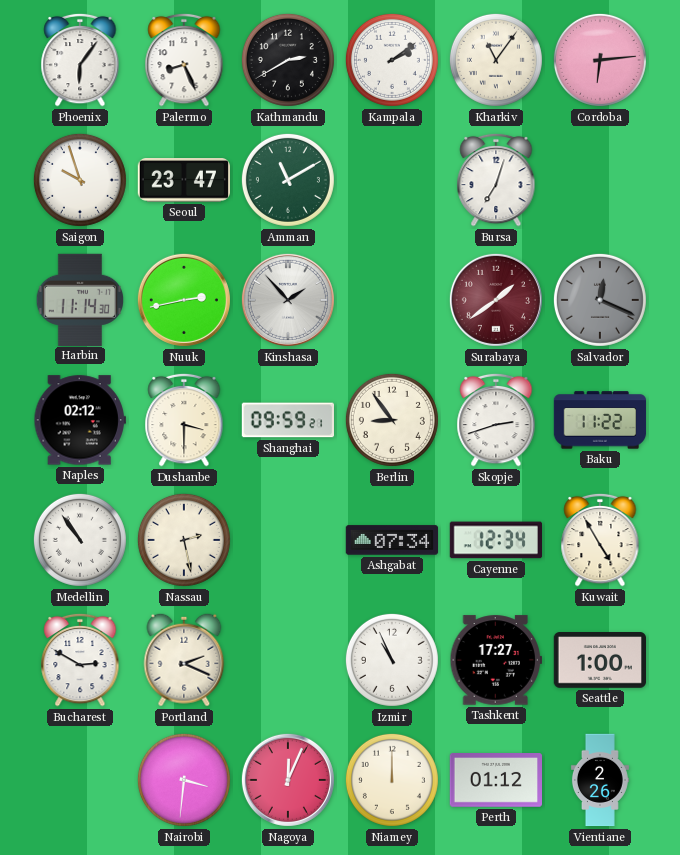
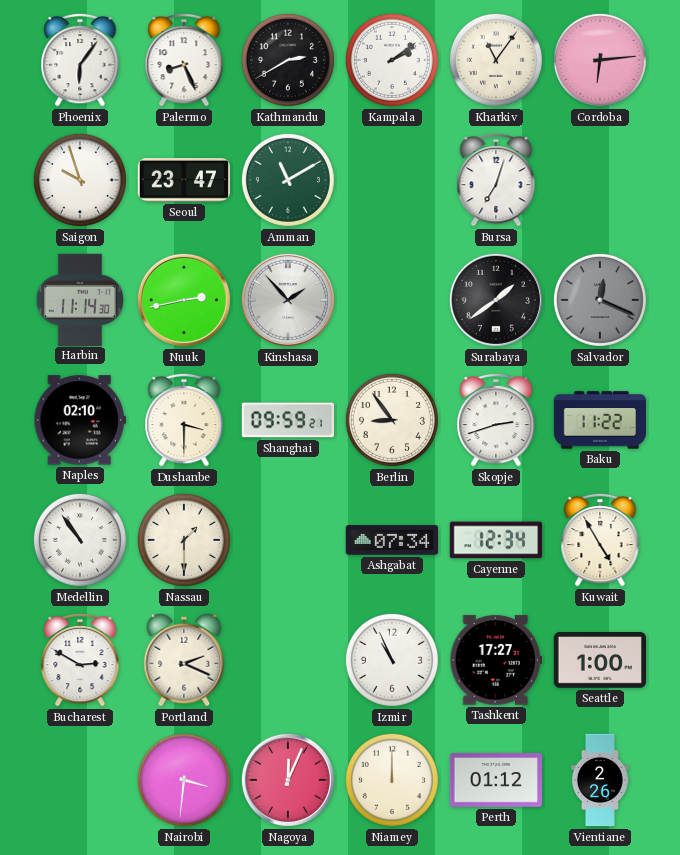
Surabaya dial: burgundy -> black
Naples: 02:12 -> 02:10
Nassau: 2:28 -> 1:30
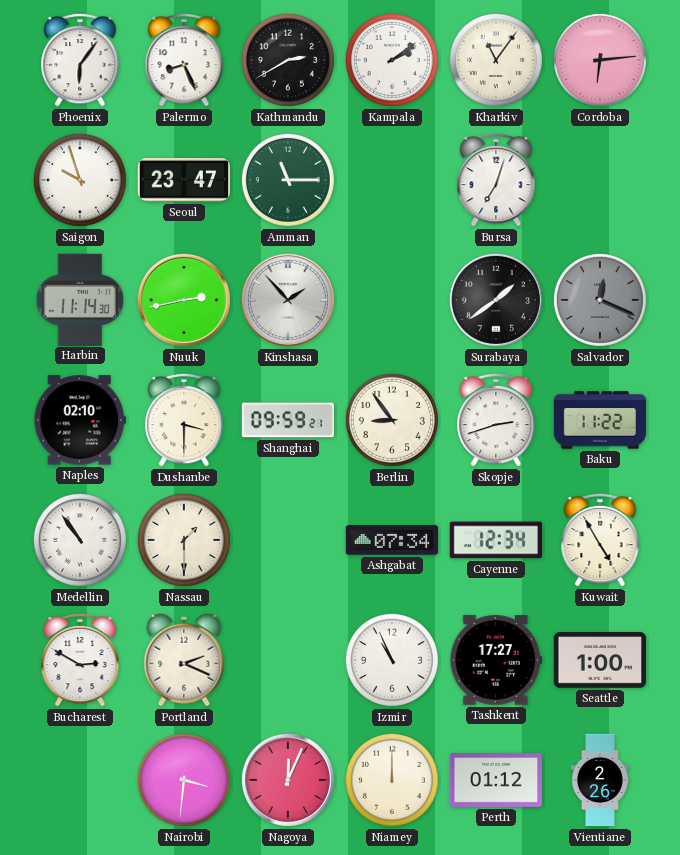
Amman: 11:10 -> 11:15
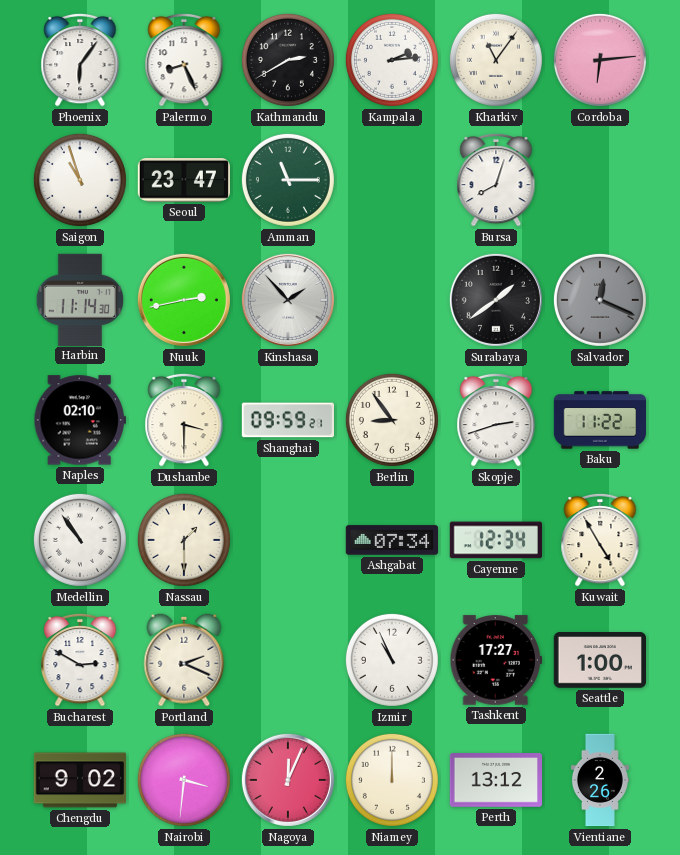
Kampala: 2:09 -> 2:14
Saigon: 9:57 -> 10:57
Bursa: 7:03 -> 8:03
Chengdu: none -> 9:02
Perth: 01:12 -> 13:12
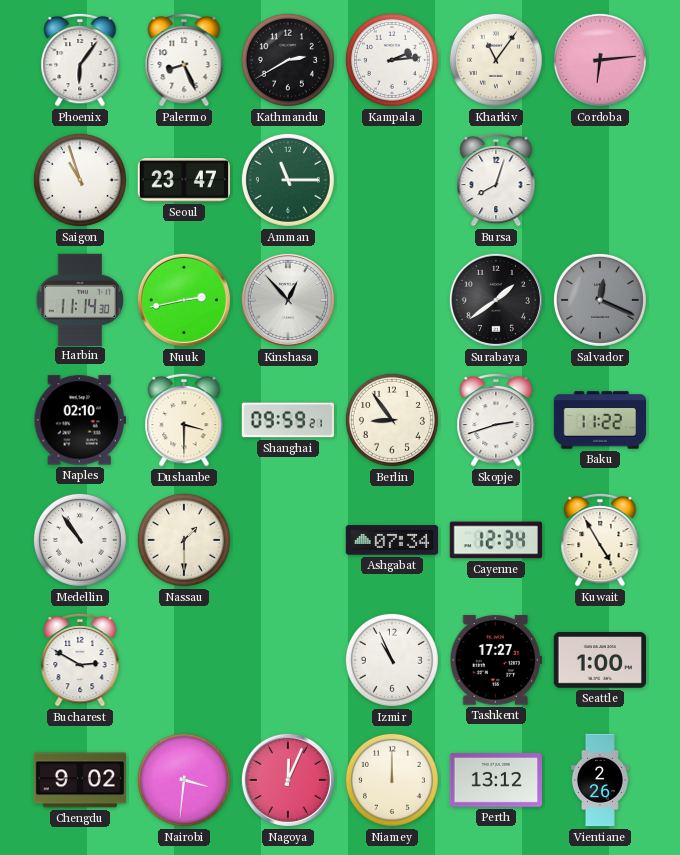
Kinshasa: 1:53 -> 12:53
Portland: 2:19 -> none
